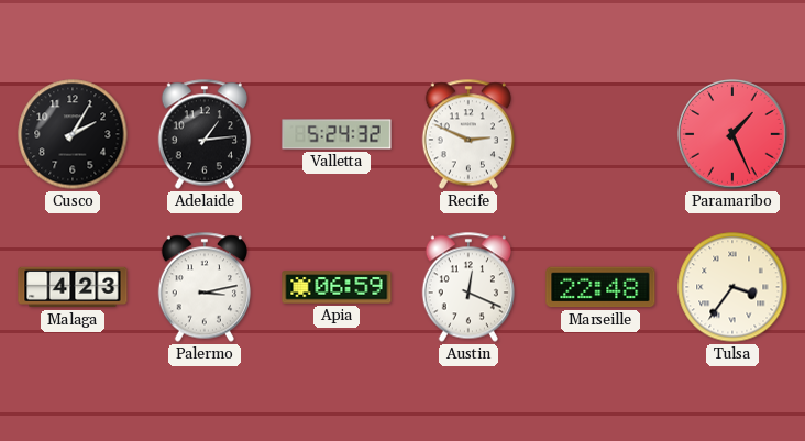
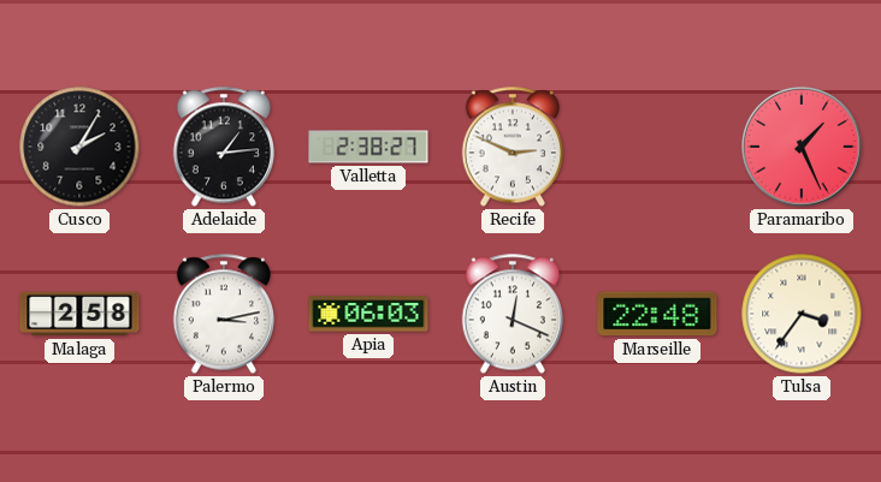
Valletta: 5:24 -> 2:38
Malaga: 4:23 -> 2:58
Apia: 06:59 -> 06:03
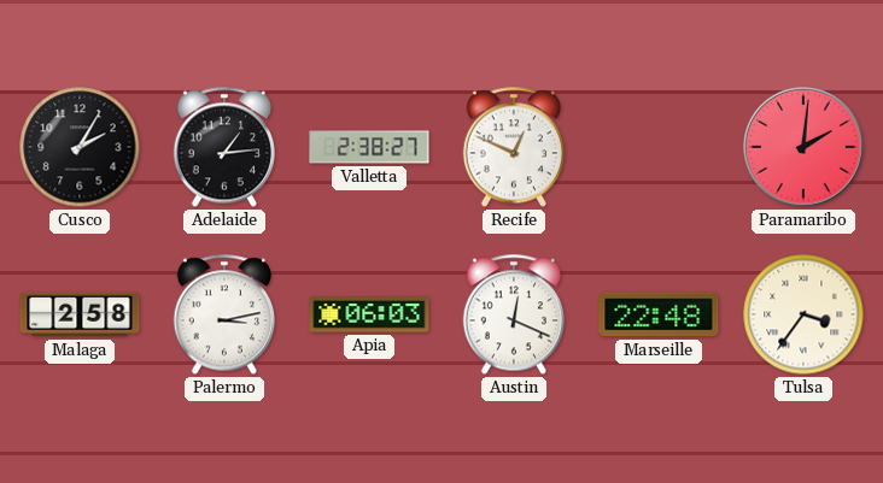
Recife: 2:49 -> 12:49
Paramaribo: 1:26 -> 2:01
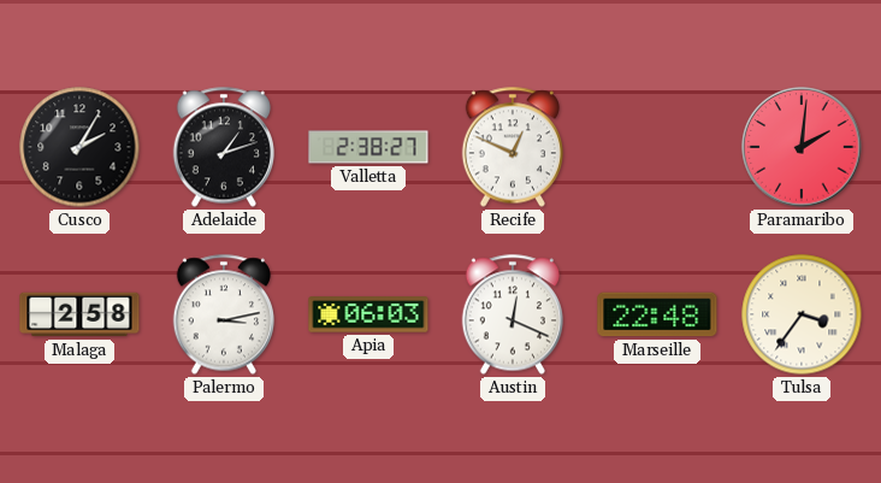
Adelaide: 1:14 -> 1:12
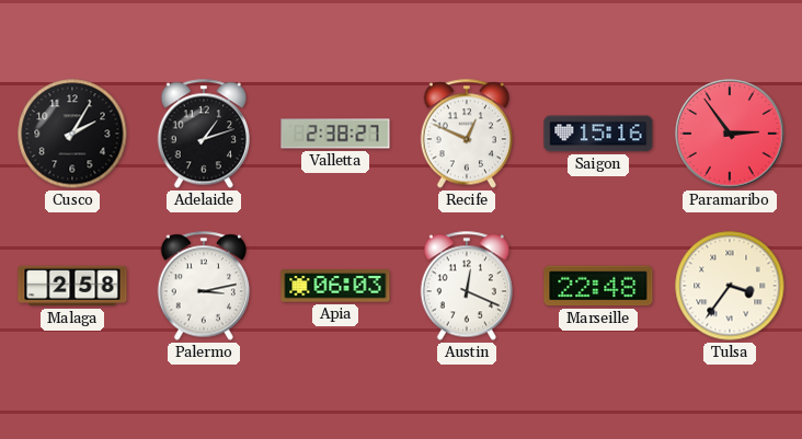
Saigon: none -> 15:16
Paramaribo: 2:01 -> 2:54
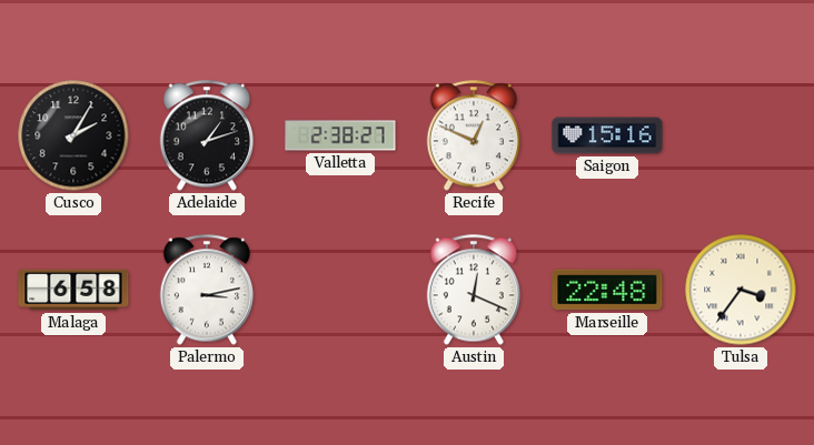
Paramaribo: 2:54 -> none
Malaga: 2:58 -> 6:58
Apia: 06:03 -> none
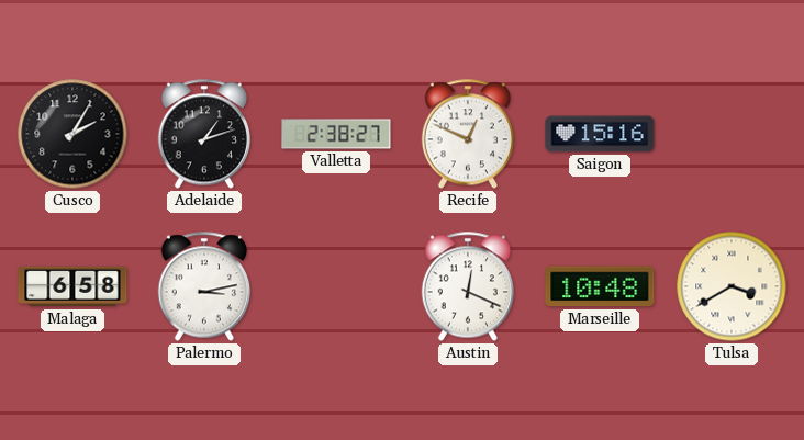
Marseille: 22:48 -> 10:48
Tulsa: 3:36 -> 3:40
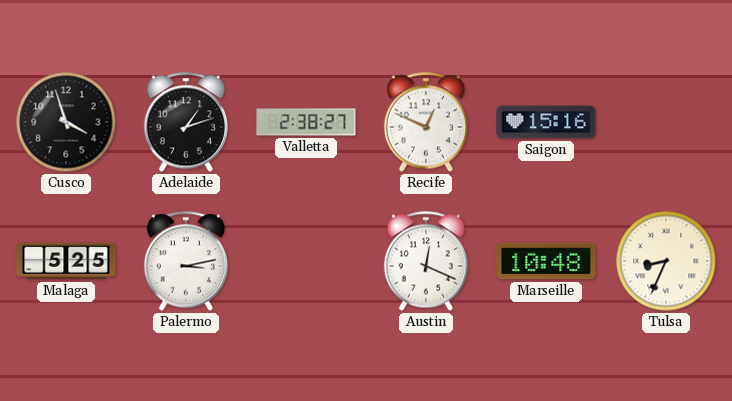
Cusco: 2:05 -> 3:57
Malaga: 6:58 -> 5:25
Tulsa: 3:40 -> 8:34
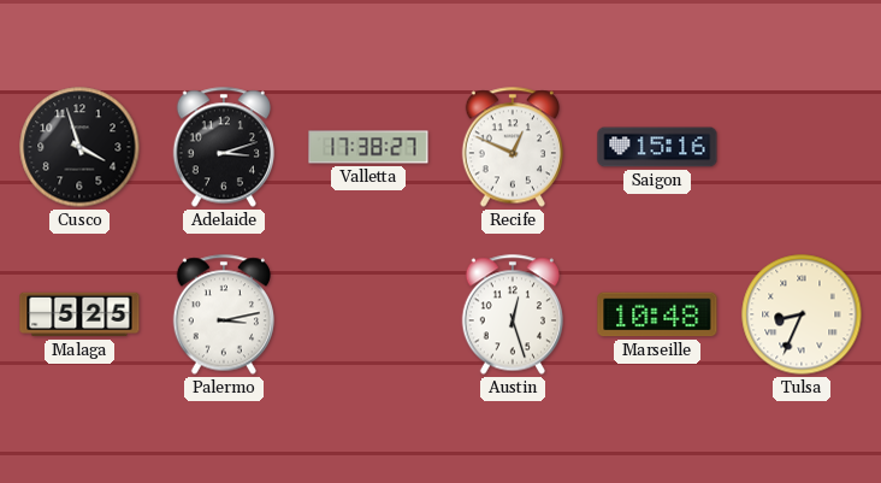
Adelaide: 1:12 -> 3:12
Valletta: 2:38 -> 17:38
Austin: 12:19 -> 12:27
